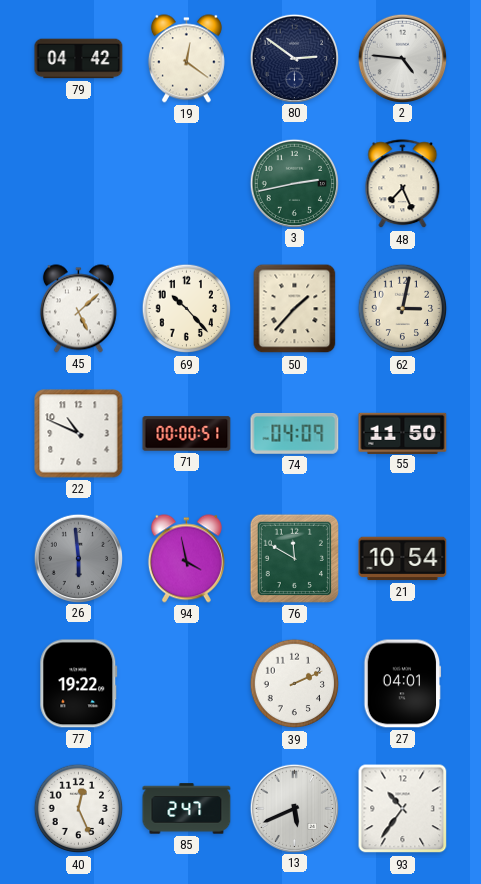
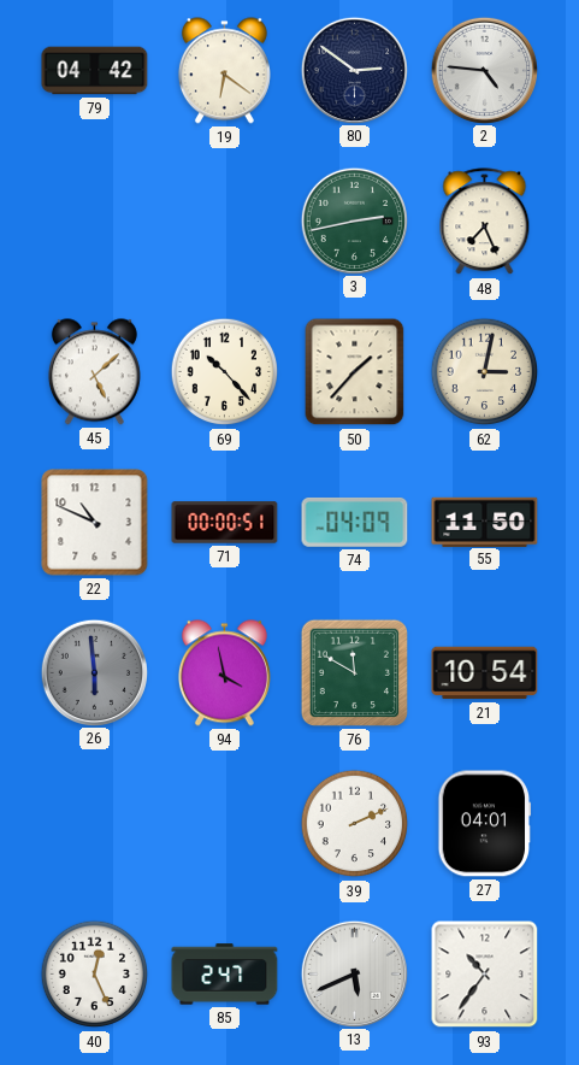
19: 12:21 -> 6:21
77: 19:22 -> none
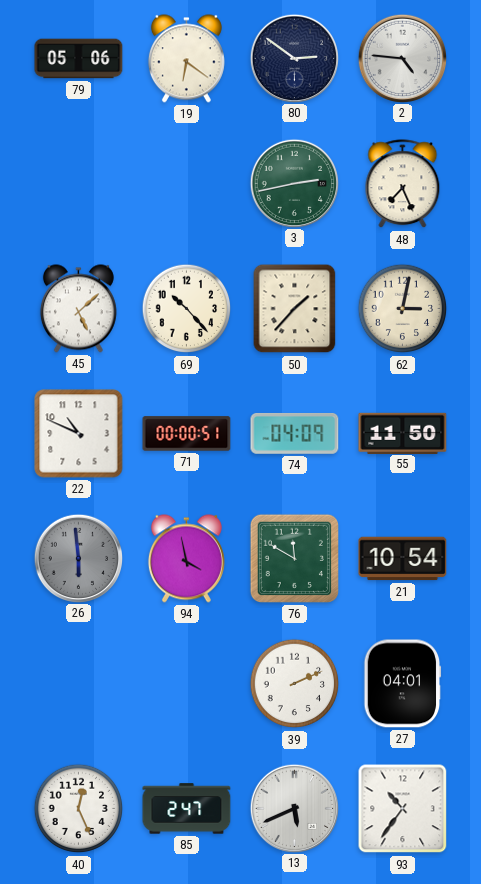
79: 04:42 -> 05:06
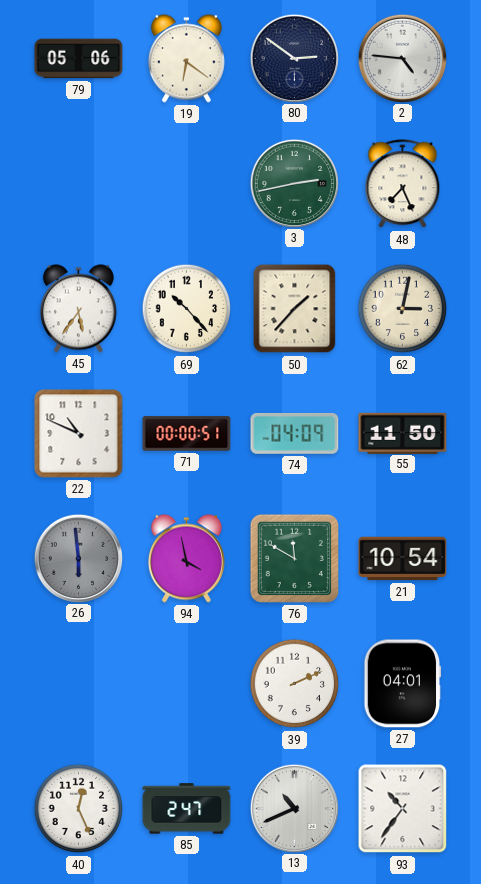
45: 5:08 -> 5:36
13: 5:41 -> 10:41
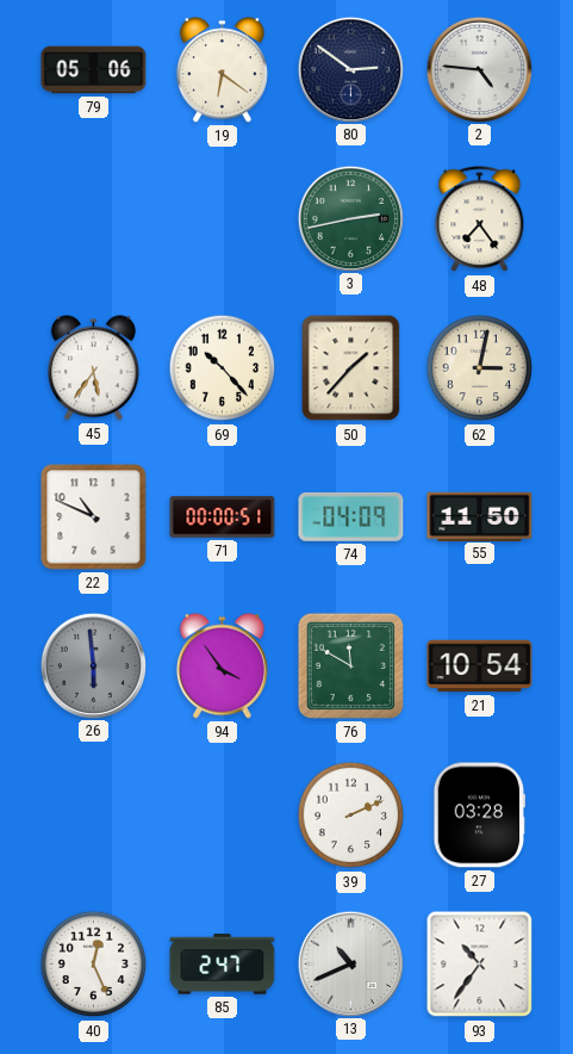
48: 7:26 -> 7:24
94: 3:58 -> 3:54
27: 04:01 -> 03:28
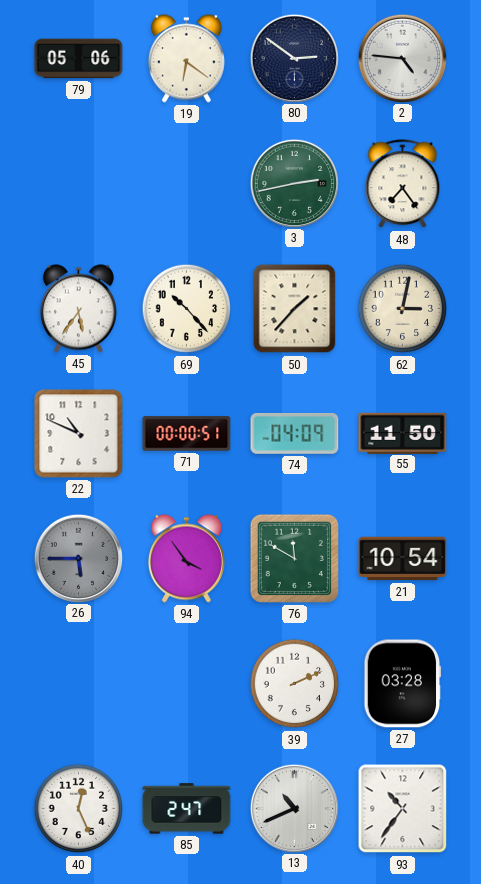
26: 5:59 -> 5:45
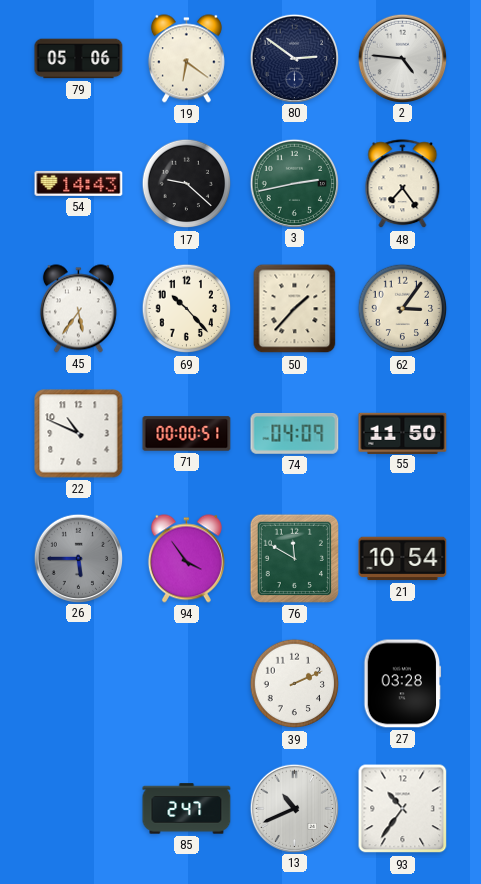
54: none -> 14:43
17: none -> 9:22
62: 3:02 -> 3:06
40: 12:26 -> none
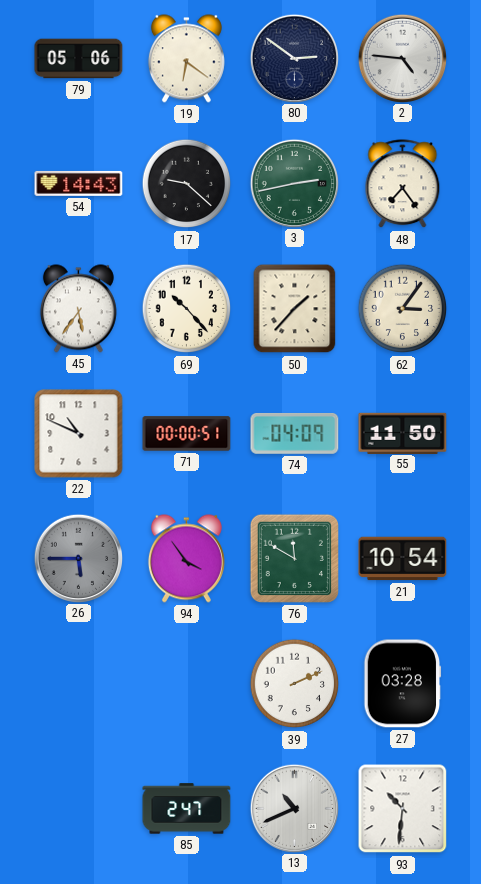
93: 10:36 -> 10:31
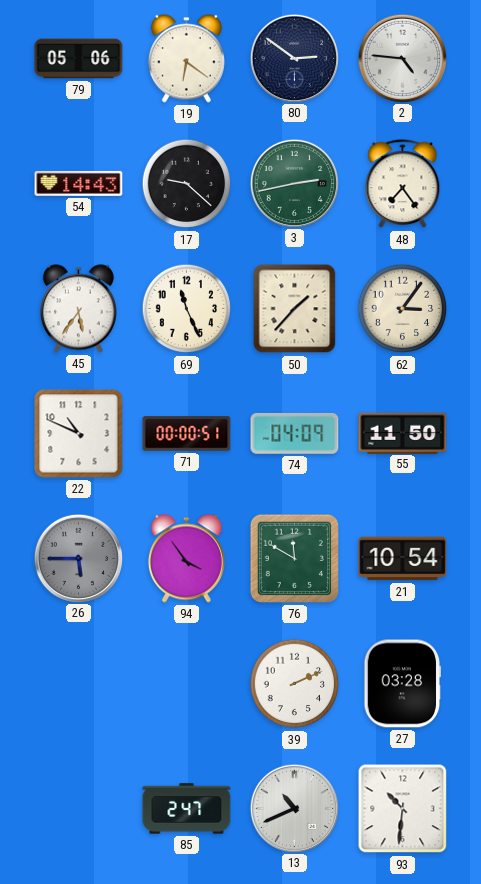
69: 10:23 -> 11:26
